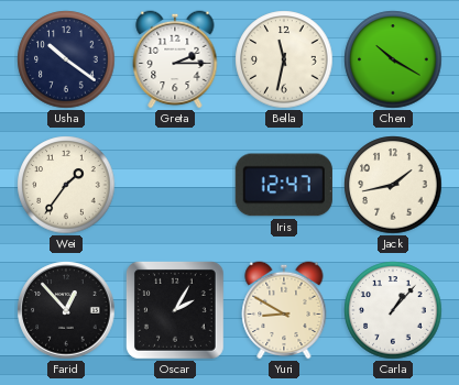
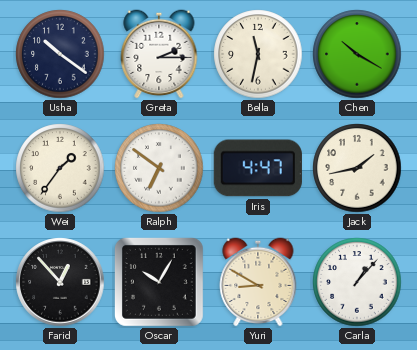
Ralph: none -> 6:51
Iris: 12:47 -> 4:47
Oscar: 2:05 -> 10:05
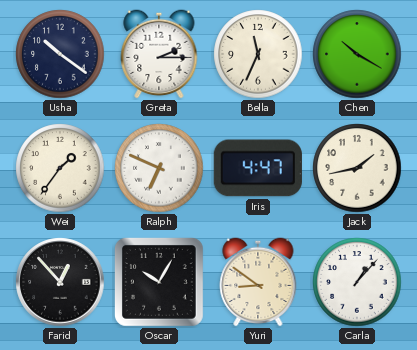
Bella: 11:32 -> 11:34
Ralph: 6:51 -> 6:49
Yuri: 8:50 -> 8:51
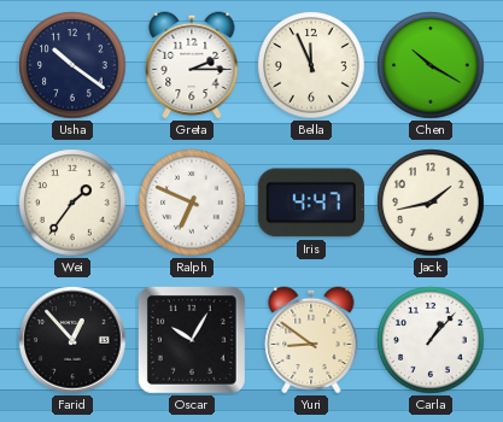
Bella: 11:34 -> 11:56
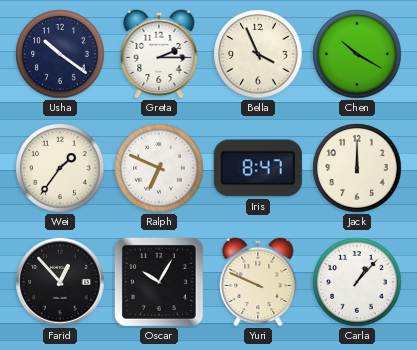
Bella: 11:56 -> 3:56
Iris: 4:47 -> 8:47
Jack: 1:43 -> 12:00
Yuri: 8:51 -> 9:49
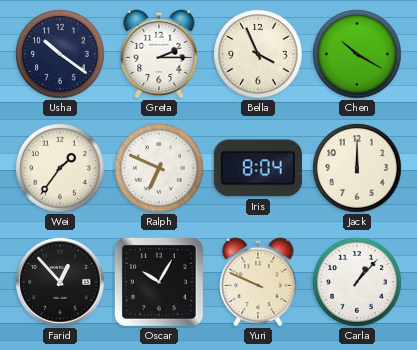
Iris: 8:47 -> 8:04
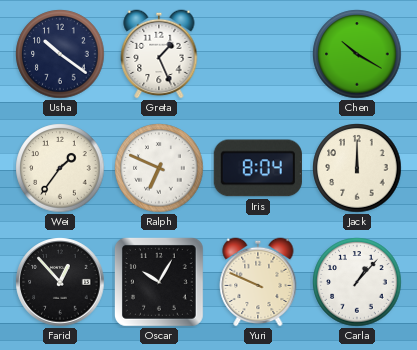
Greta: 2:15 -> 1:26
Bella: 3:56 -> none
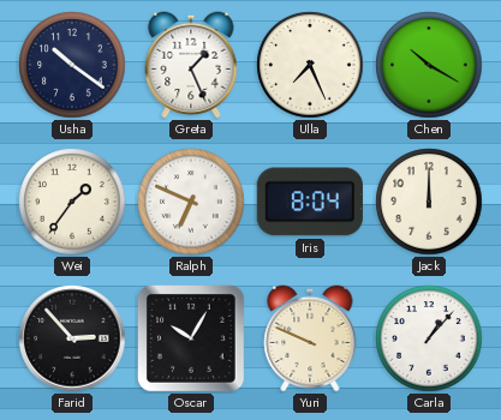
Ulla: none -> 7:26
Farid: 12:53 -> 2:53
